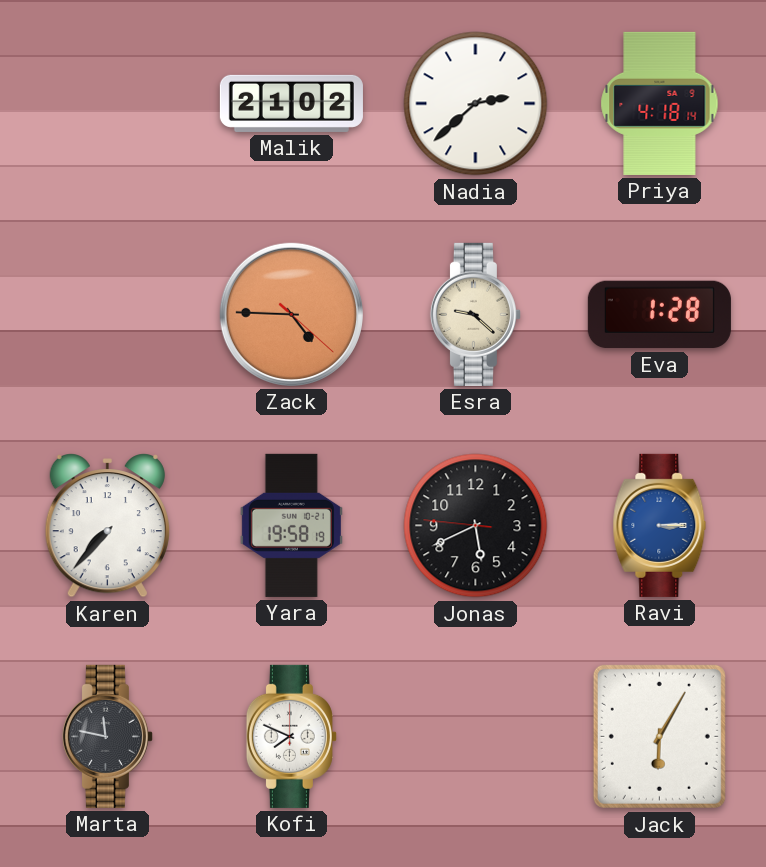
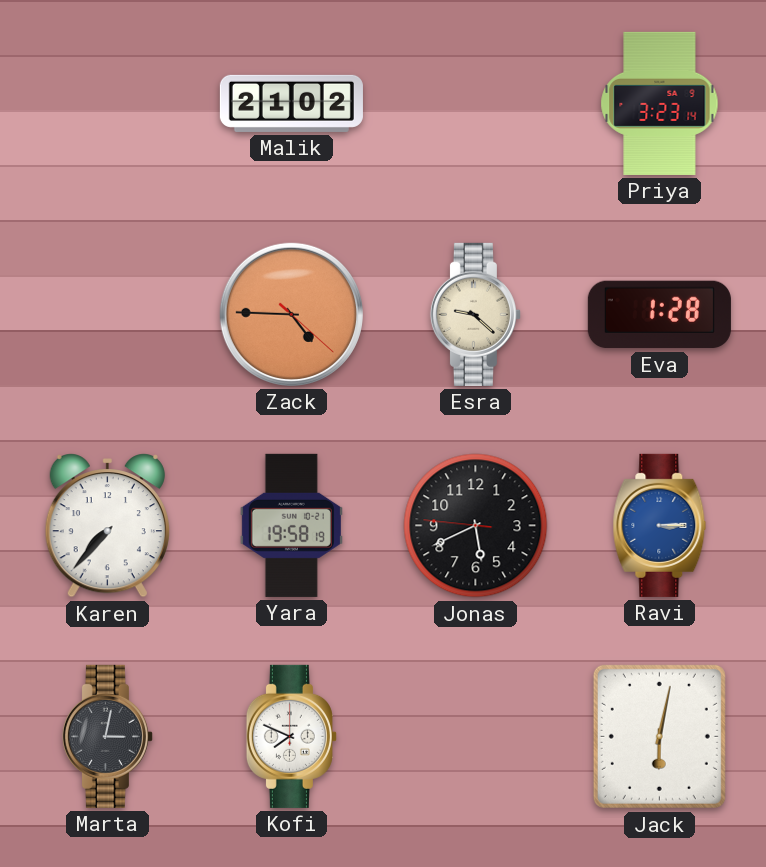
Nadia: 2:38 -> none
Priya: 4:18 -> 3:23
Marta: 11:47 -> 3:02
Jack: 6:05 -> 6:02
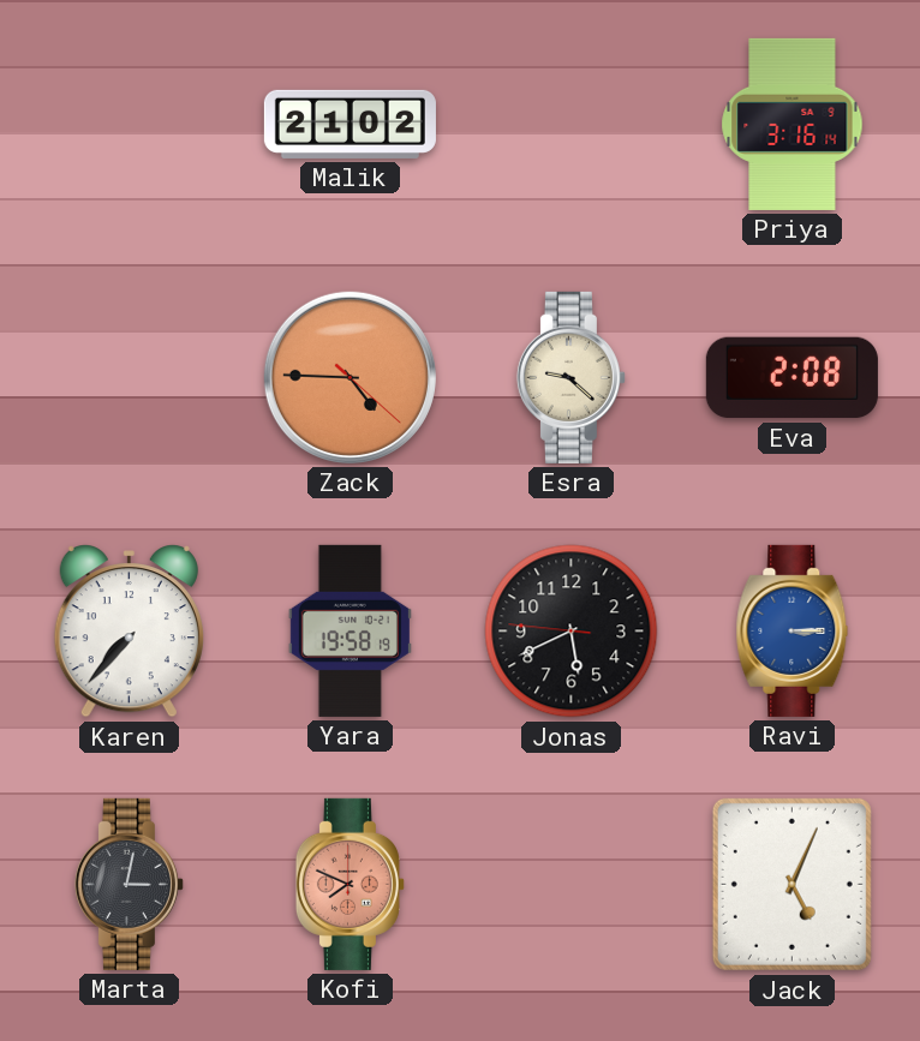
Priya: 3:23 -> 3:16
Eva: 1:28 -> 2:08
Kofi dial: white -> salmon
Jack: 6:02 -> 5:04
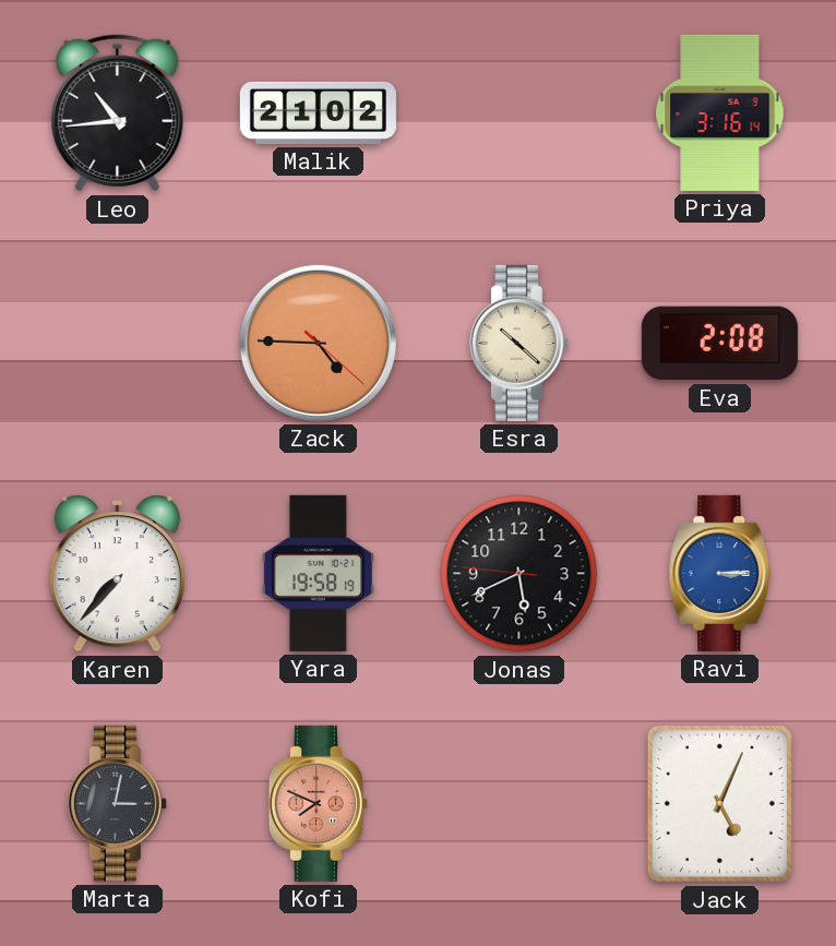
Leo: none -> 10:44
Esra: 9:22 -> 10:22
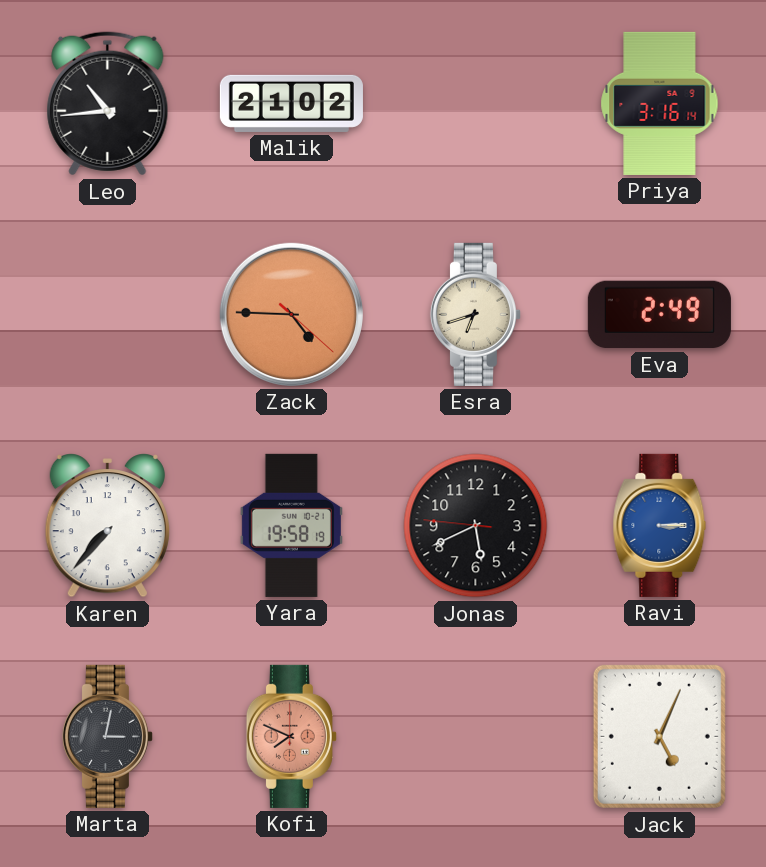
Esra: 10:22 -> 6:42
Eva: 2:08 -> 2:49
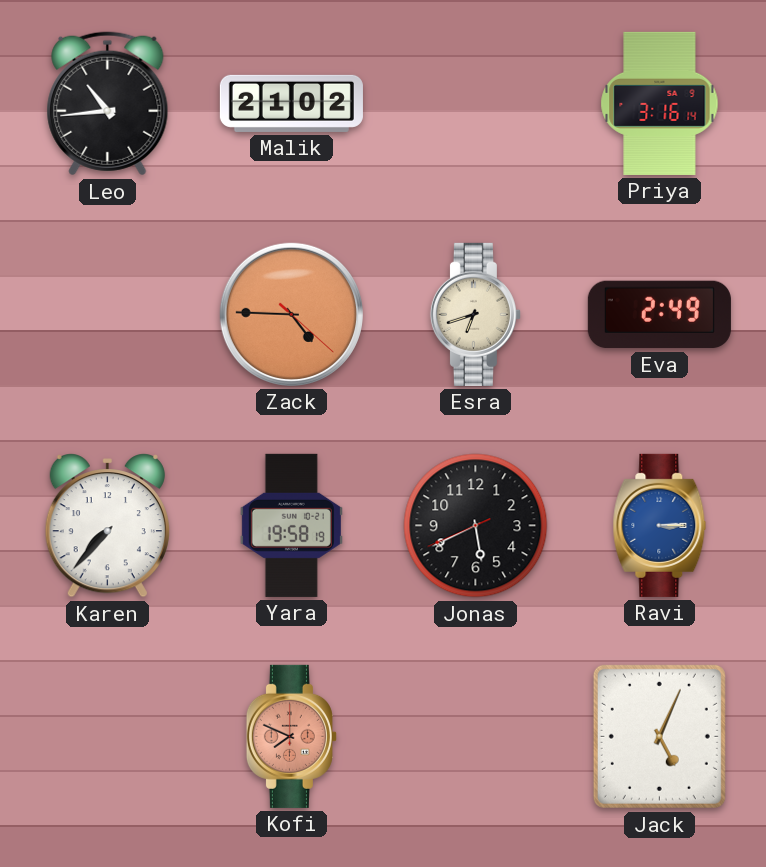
Jonas: 5:40:46 -> 5:40:41
Marta: 3:02 -> none
